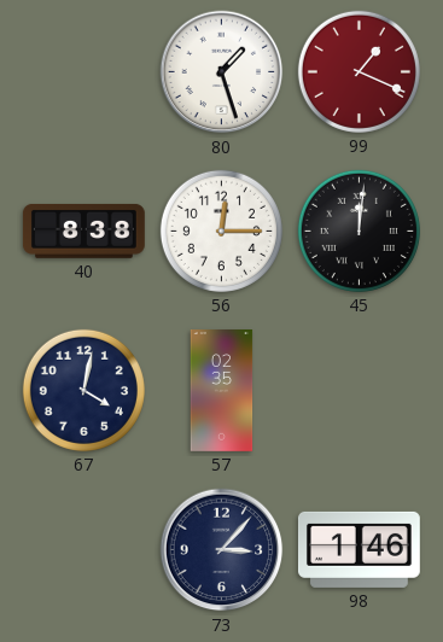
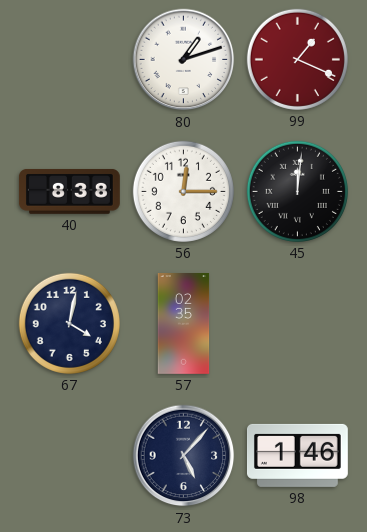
80: 1:27 -> 1:12
73: 3:07 -> 5:07
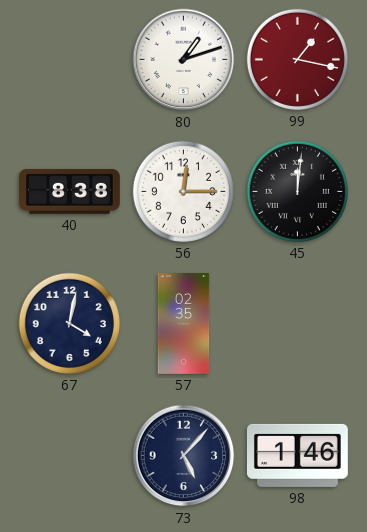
99: 1:19 -> 1:17
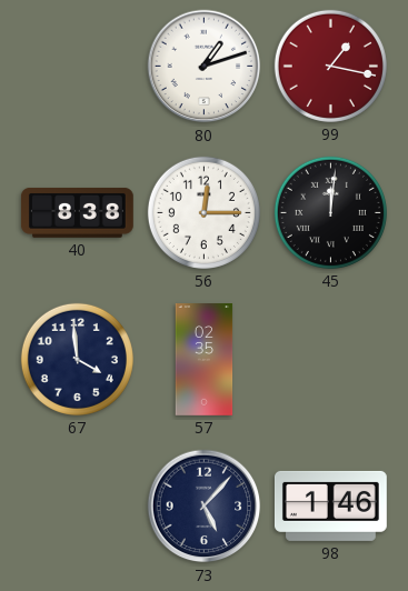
67: 4:02 -> 3:59
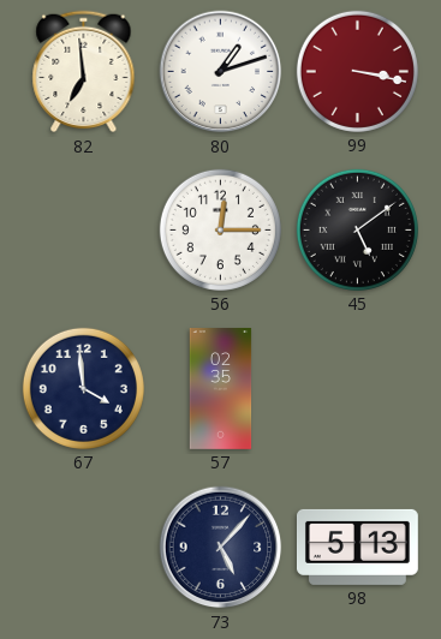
82: none -> 6:59
99: 1:17 -> 3:17
40: 8:38 -> none
45: 12:01 -> 5:09
98: 1:46 -> 5:13
